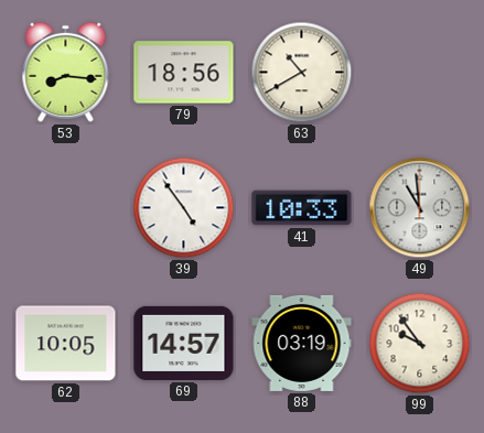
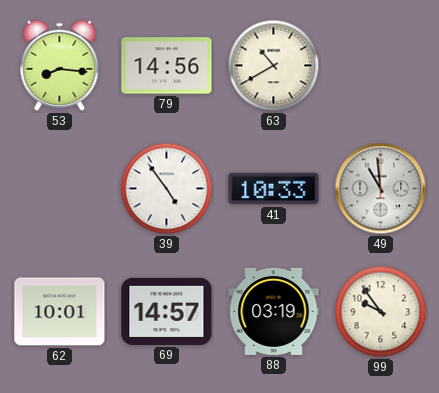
79: 18:56 -> 14:56
62: 10:05 -> 10:01
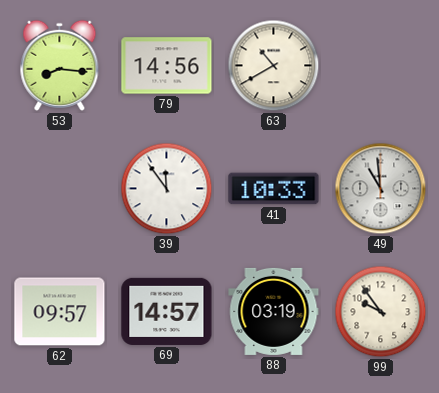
39: 4:54 -> 11:54
62: 10:01 -> 09:57
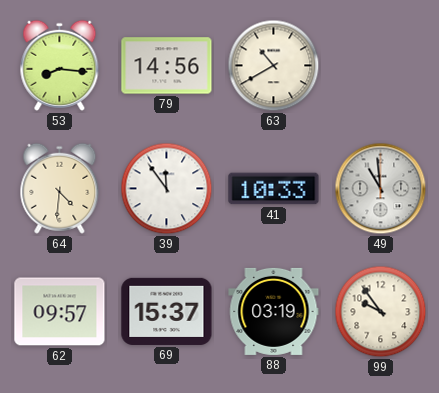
64: none -> 4:31
69: 14:57 -> 15:37
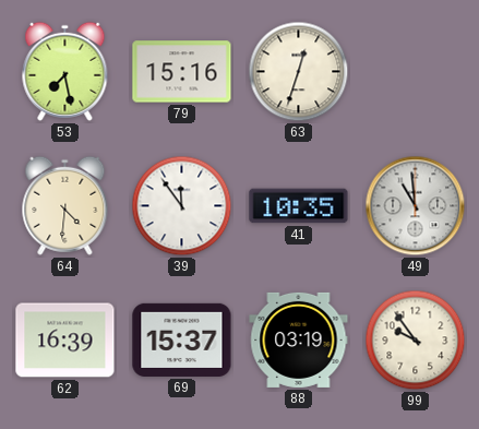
53: 8:16 -> 7:28
79: 14:56 -> 15:16
63: 10:40 -> 12:33
41: 10:33 -> 10:35
62: 09:57 -> 16:39
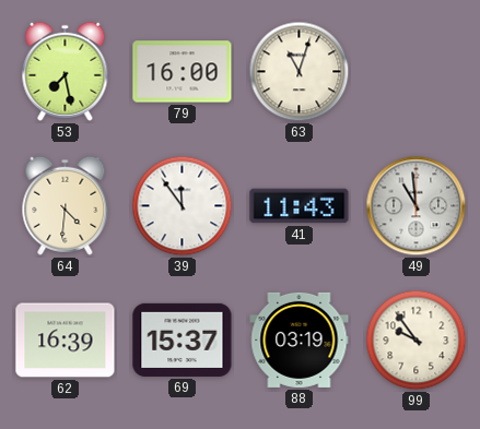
79: 15:16 -> 16:00
63: 12:33 -> 11:03
41: 10:35 -> 11:43
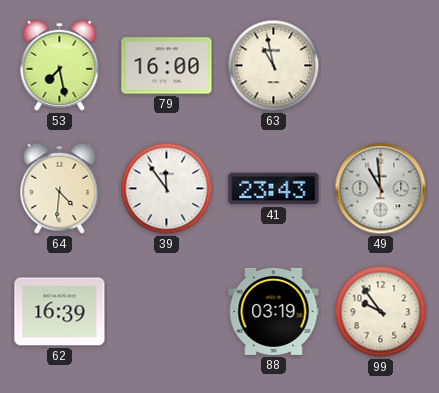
63: 11:03 -> 10:58
41: 11:43 -> 23:43
69: 15:37 -> none
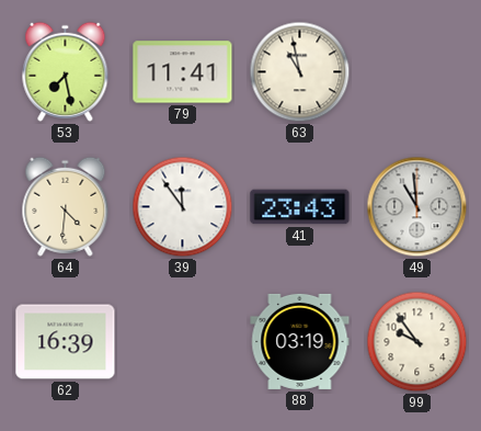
79: 16:00 -> 11:41
